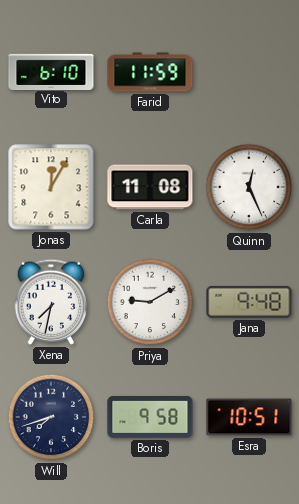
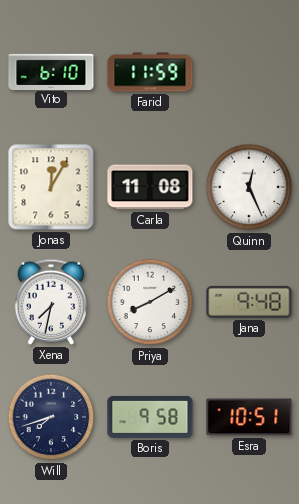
Priya: 9:10 -> 8:10
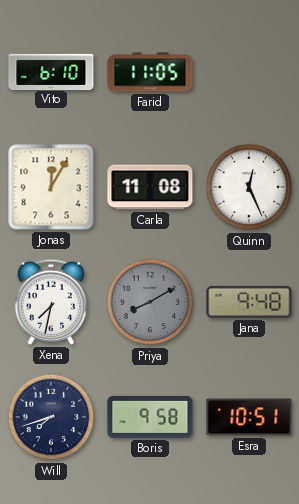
Farid: 11:59 -> 11:05
Priya dial: white -> grey
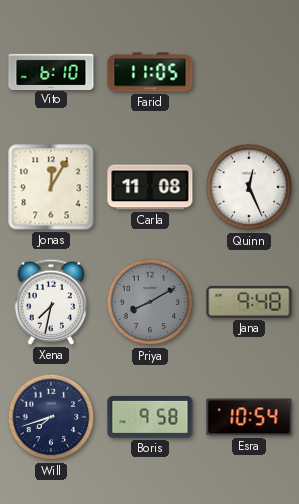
Esra: 10:51 -> 10:54
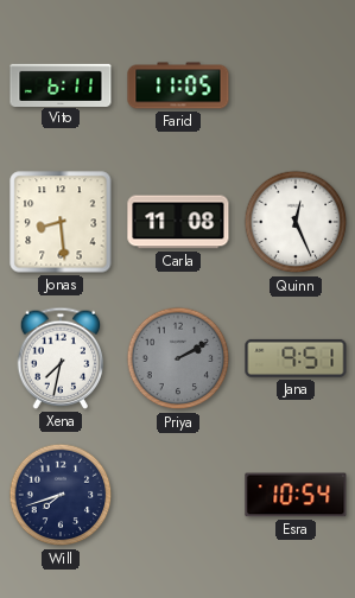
Vito: 6:10 -> 6:11
Jonas: 12:05 -> 8:29
Priya: 8:10 -> 2:10
Jana: 9:48 -> 9:51
Boris: 9:58 -> none
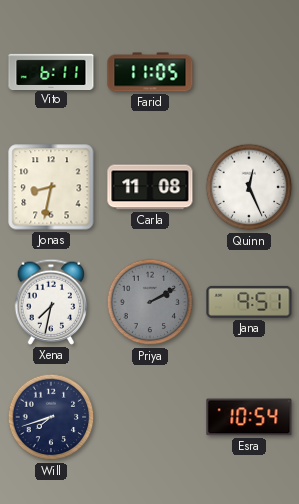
Jonas: 8:29 -> 8:32
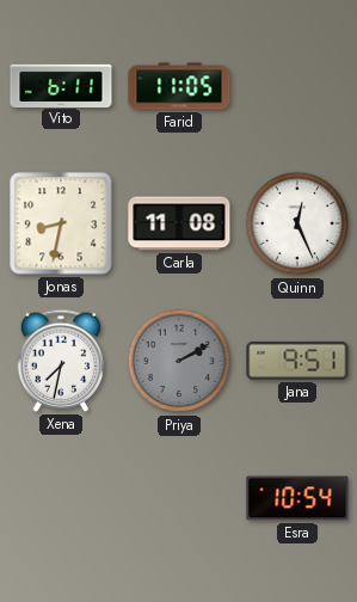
Will: 7:42 -> none
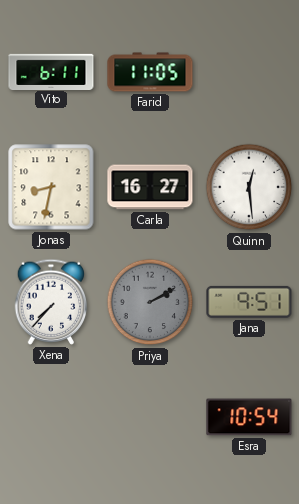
Carla: 11:08 -> 16:27
Quinn: 12:26 -> 12:29
Xena: 7:32 -> 7:37
